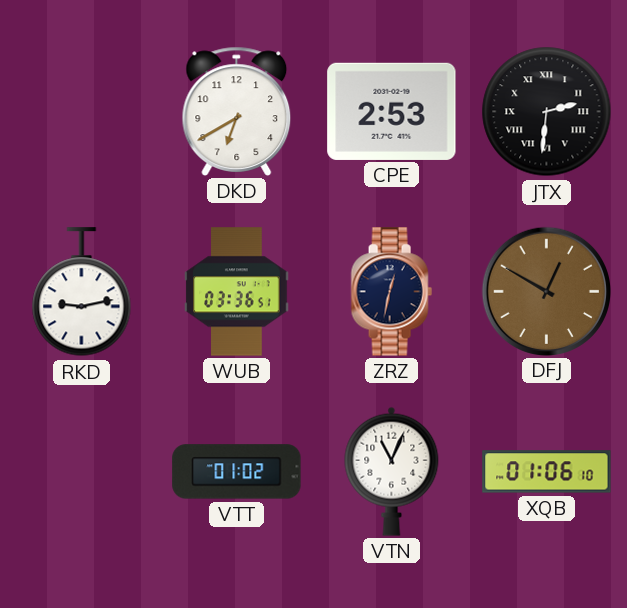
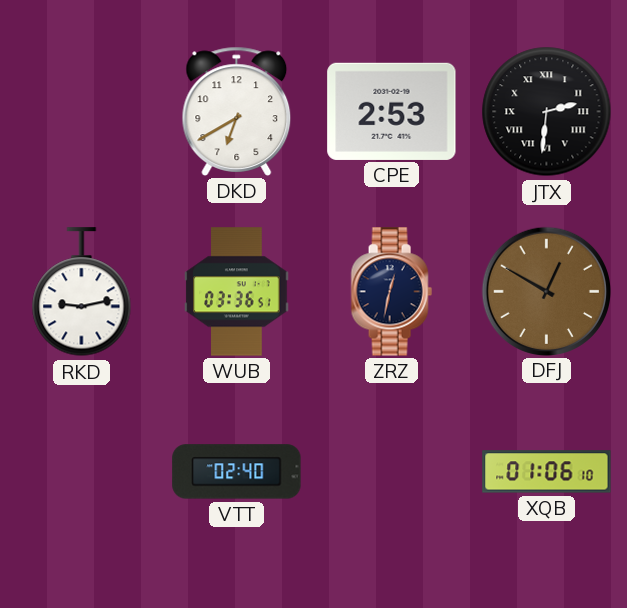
VTT: 01:02 -> 02:40
VTN: 11:04 -> none
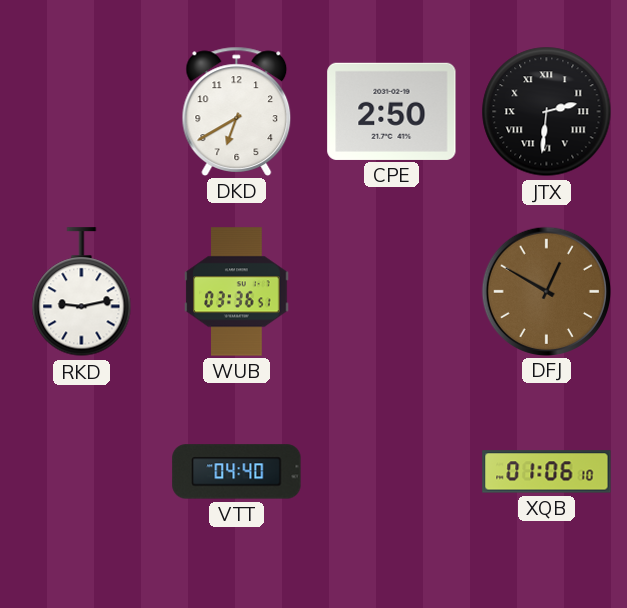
CPE: 2:53 -> 2:50
ZRZ: 12:32 -> none
VTT: 02:40 -> 04:40
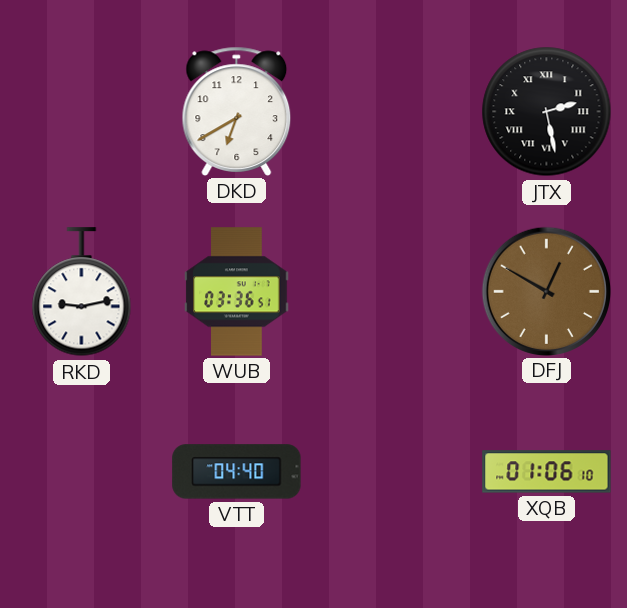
CPE: 2:50 -> none
JTX: 2:31 -> 2:28
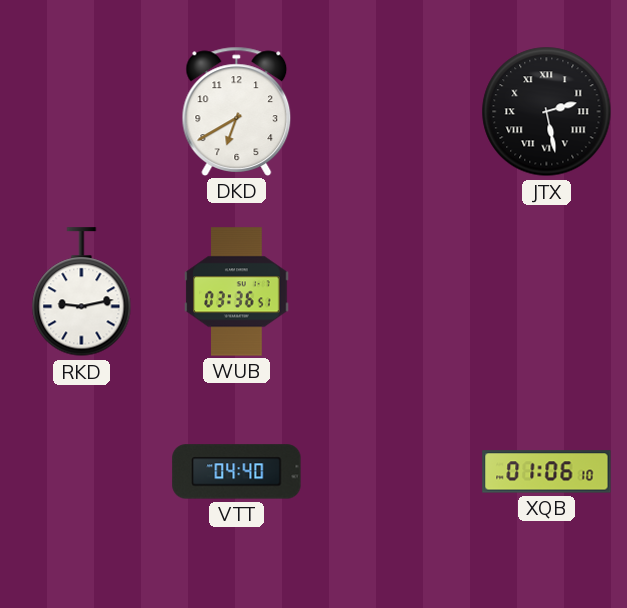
DFJ: 12:50 -> none
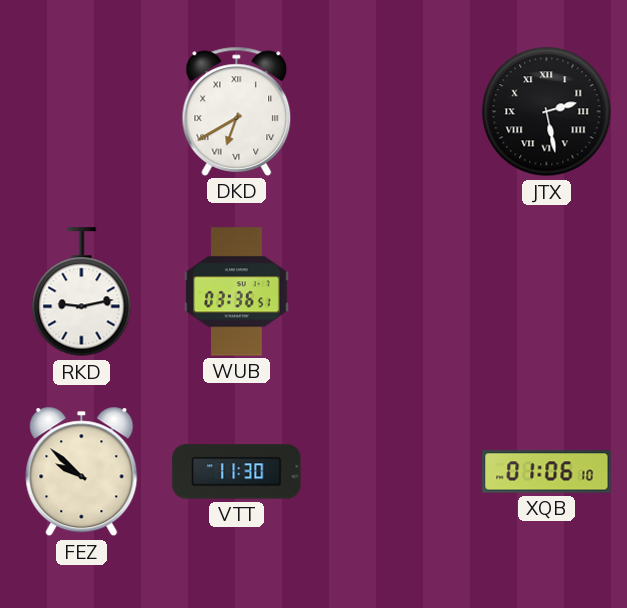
DKD numerals: Arabic -> Roman
FEZ: none -> 9:52
VTT: 04:40 -> 11:30
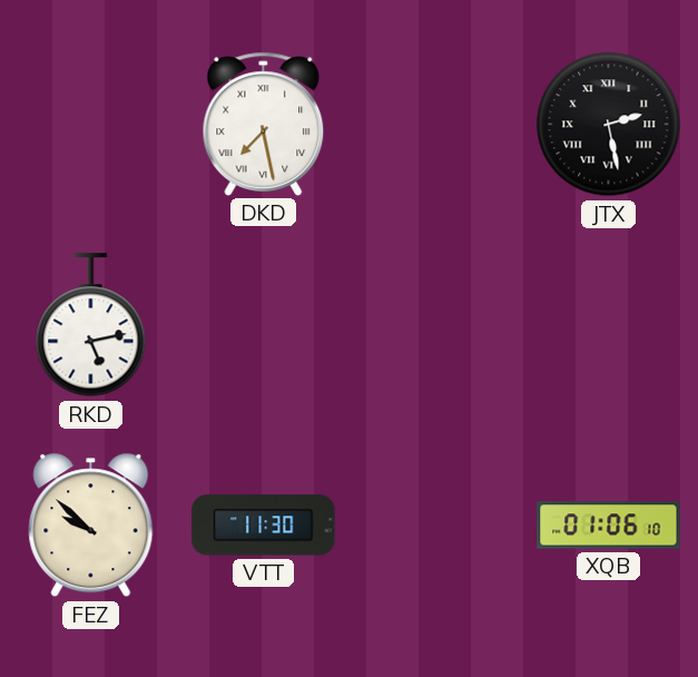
DKD: 6:40 -> 7:28
RKD: 9:13 -> 5:13
WUB: 03:36 -> none
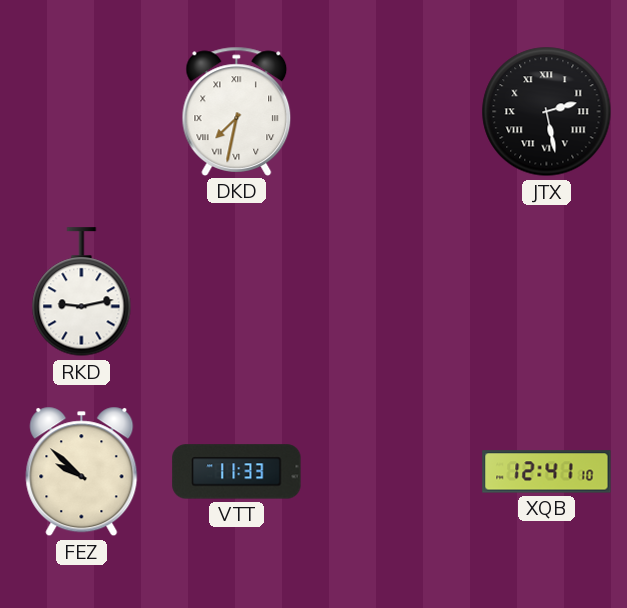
DKD: 7:28 -> 7:32
RKD: 5:13 -> 9:13
VTT: 11:30 -> 11:33
XQB: 01:06 -> 12:41
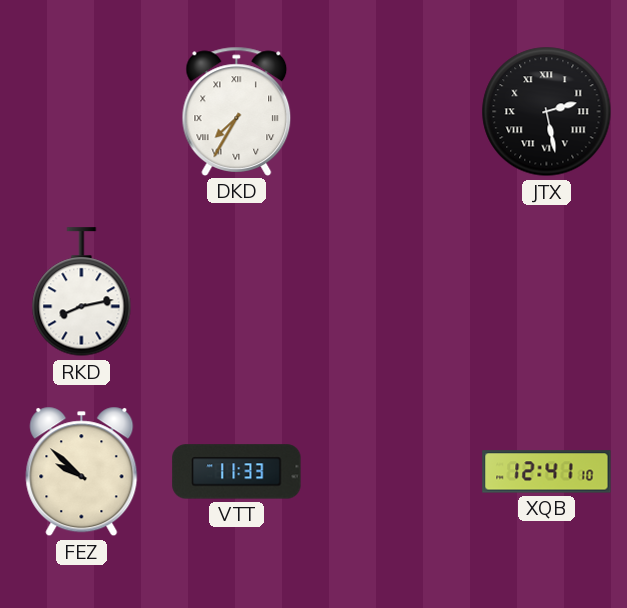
DKD: 7:32 -> 7:35
RKD: 9:13 -> 8:13
